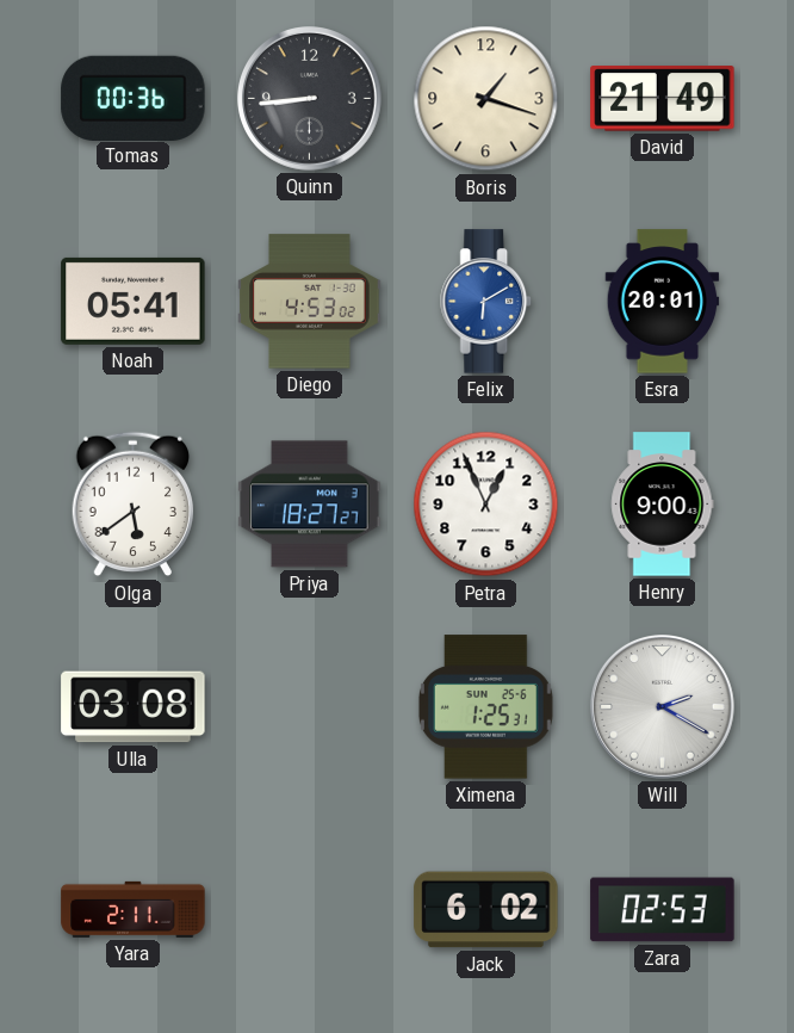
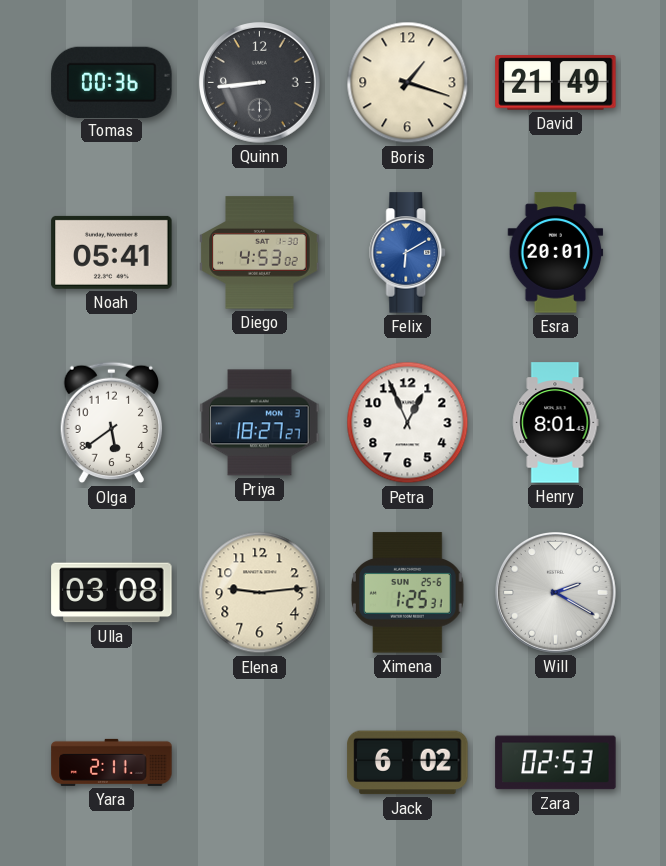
Henry: 9:00 -> 8:01
Elena: none -> 9:14
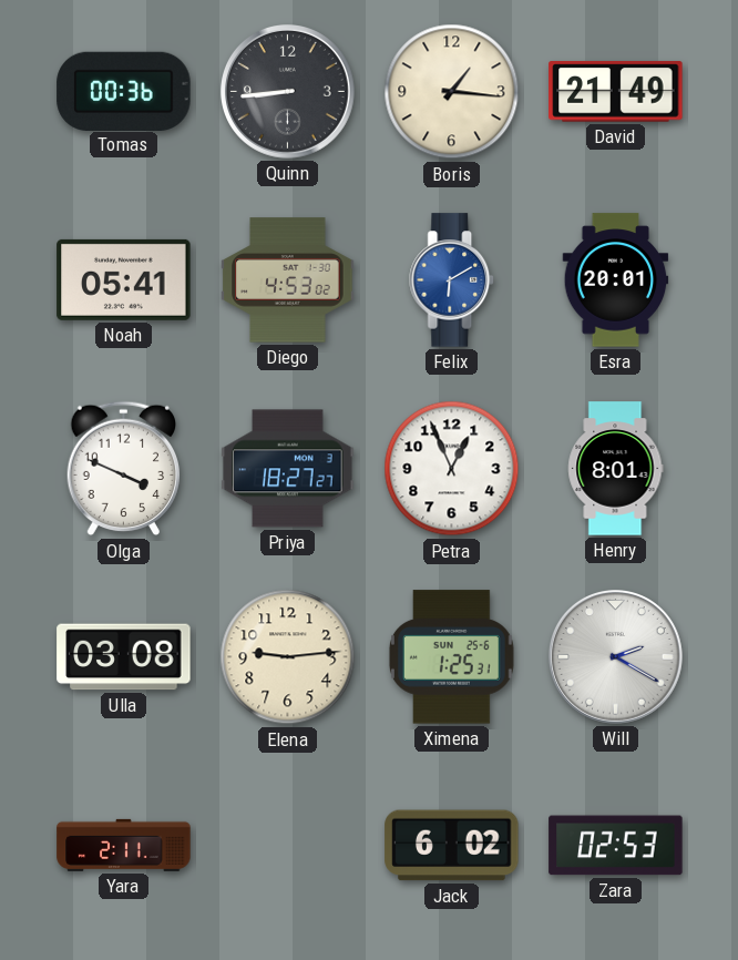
Boris: 1:18 -> 1:16
Olga: 5:39 -> 3:49
